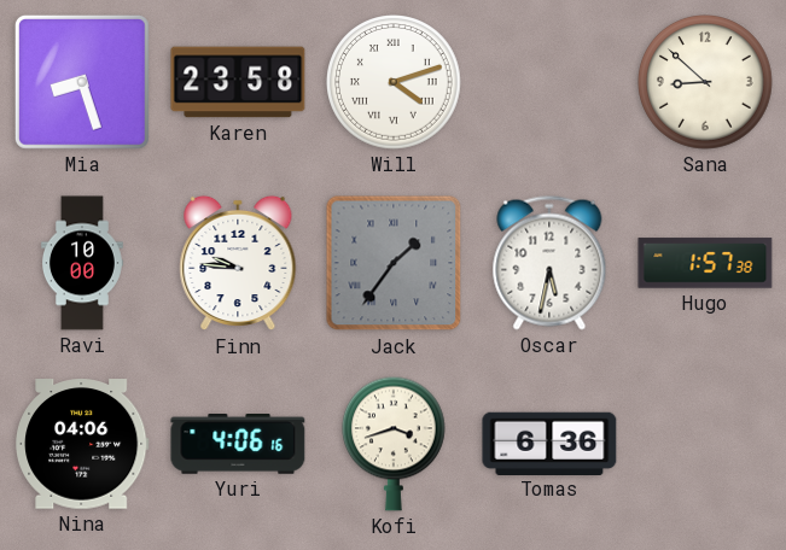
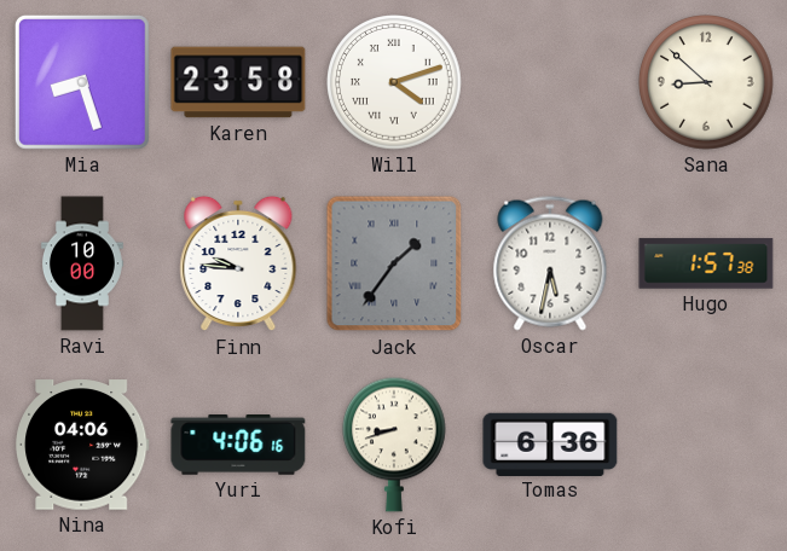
Kofi: 3:42 -> 8:42
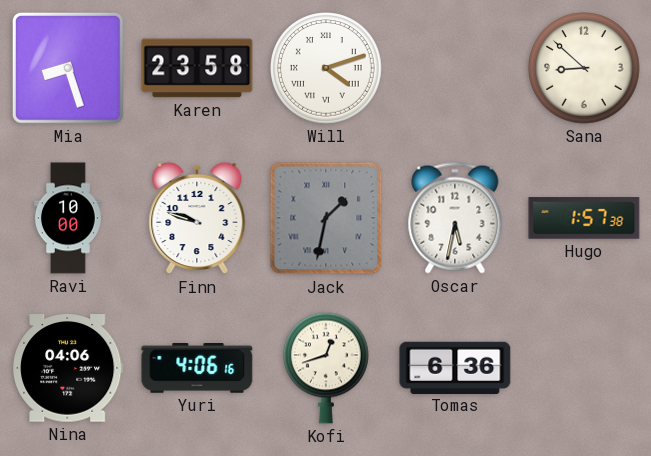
Finn: 9:46 -> 9:48
Jack: 1:36 -> 1:32
Kofi: 8:42 -> 12:42
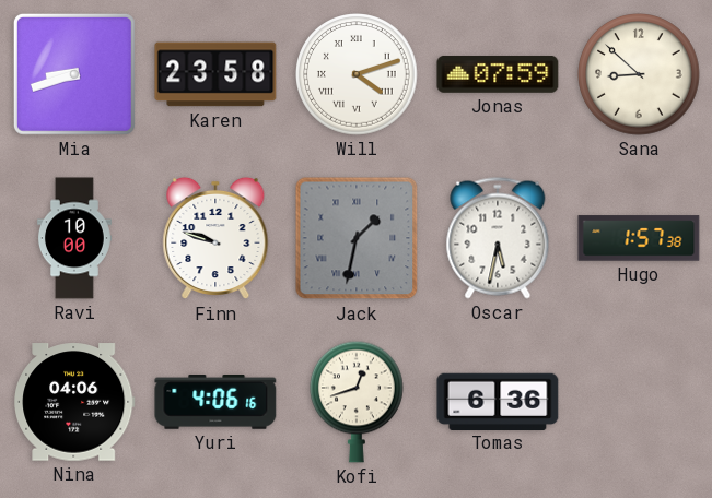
Mia: 8:27 -> 8:42
Jonas: none -> 07:59
